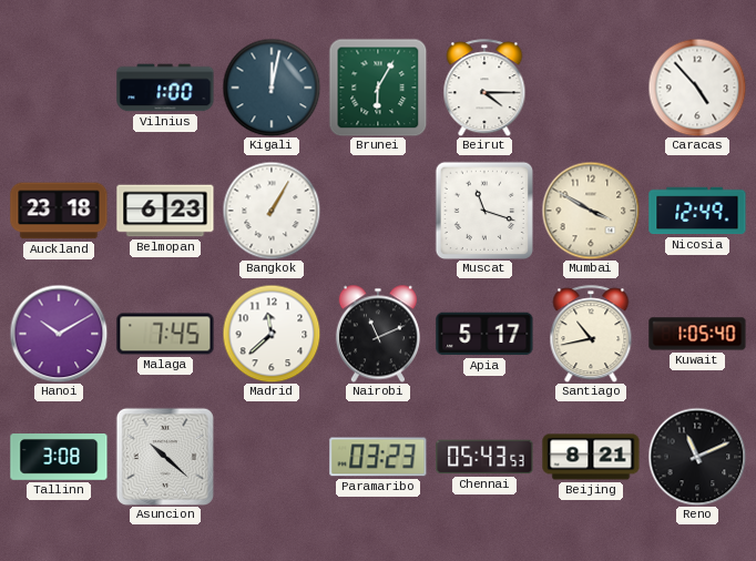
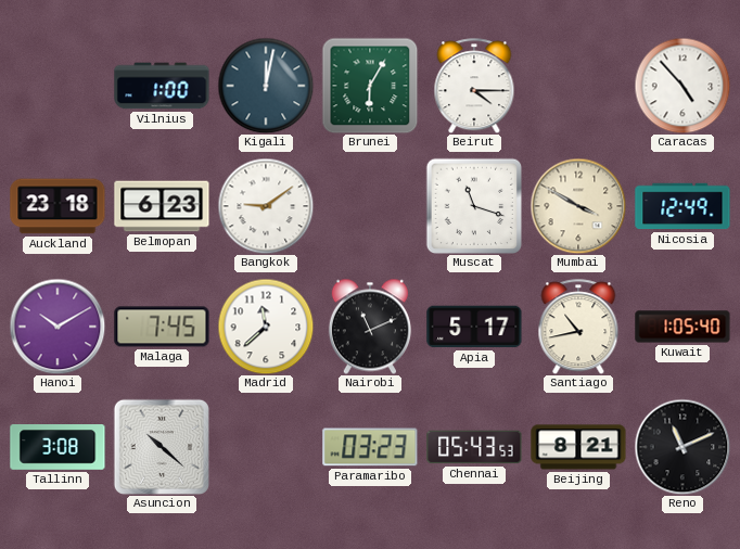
Bangkok: 1:05 -> 9:09
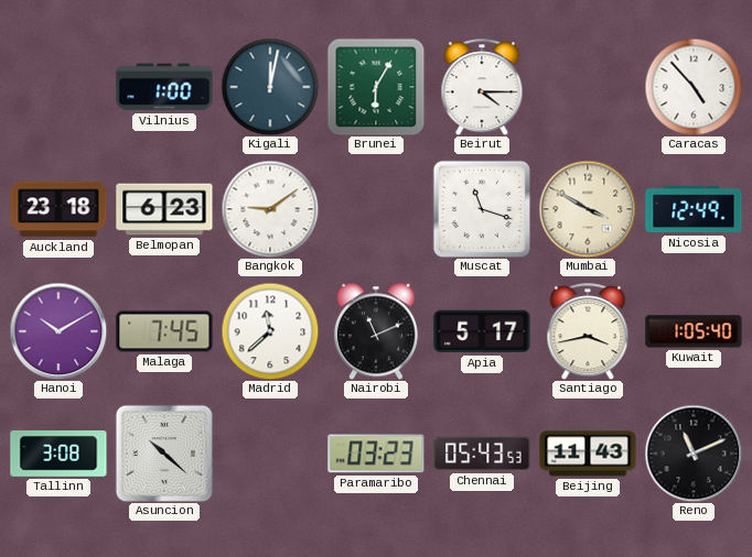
Santiago: 10:43 -> 3:43
Beijing: 8:21 -> 11:43
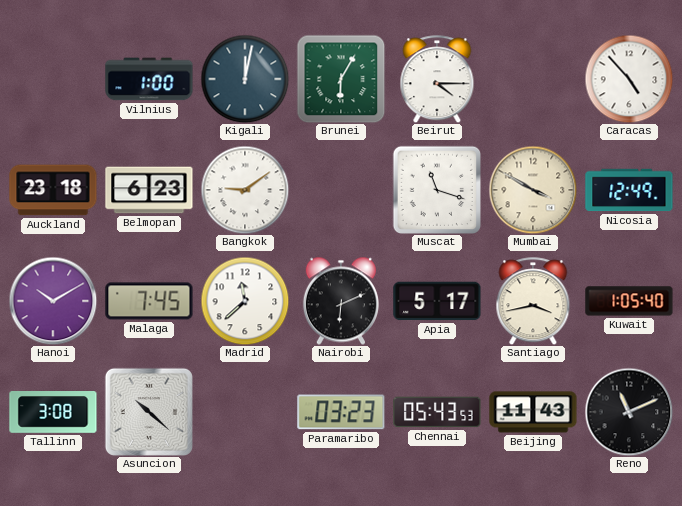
Nairobi: 11:11 -> 6:11
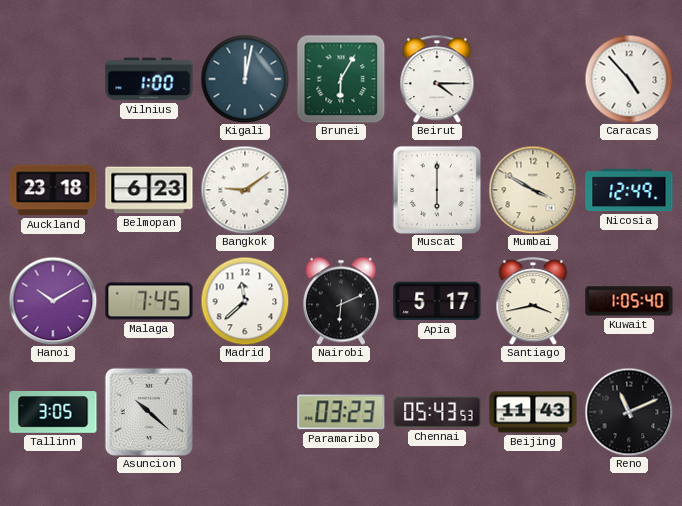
Muscat: 11:18 -> 6:00
Tallinn: 3:08 -> 3:05
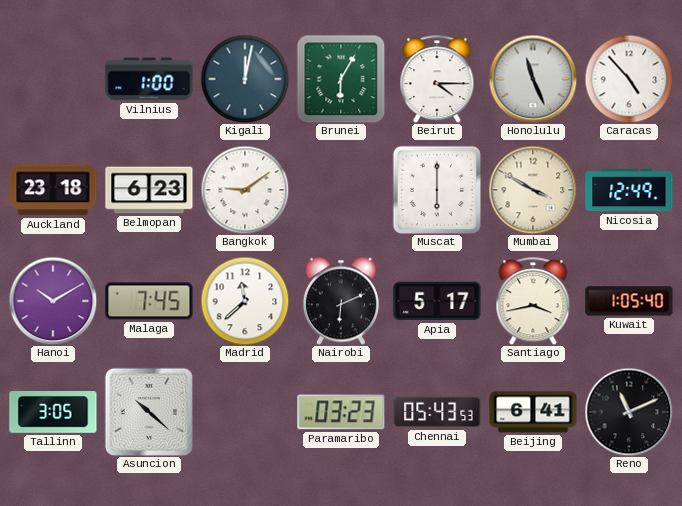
Honolulu: none -> 11:26
Beijing: 11:43 -> 6:41
